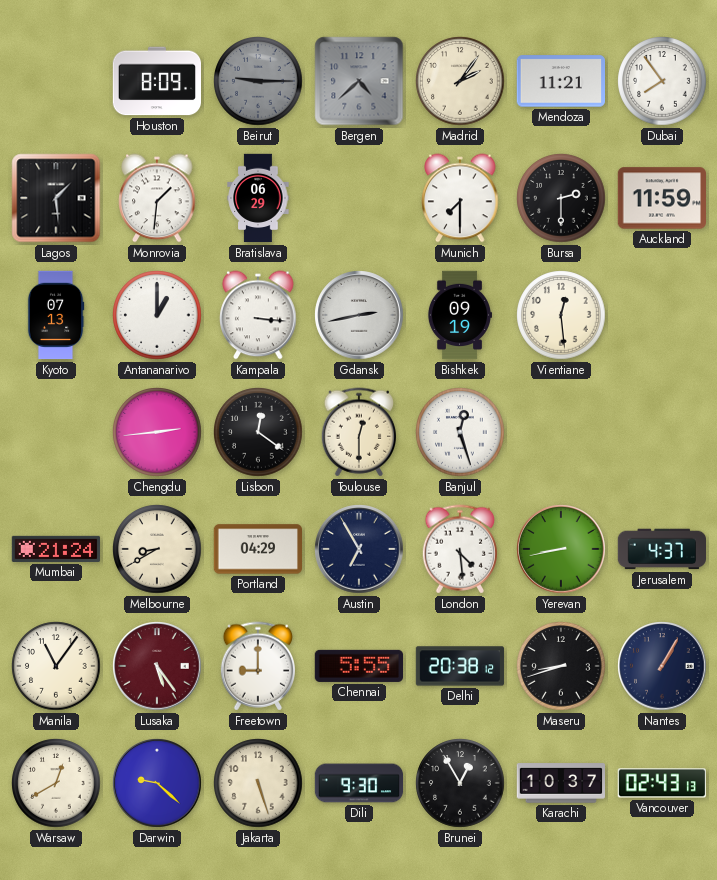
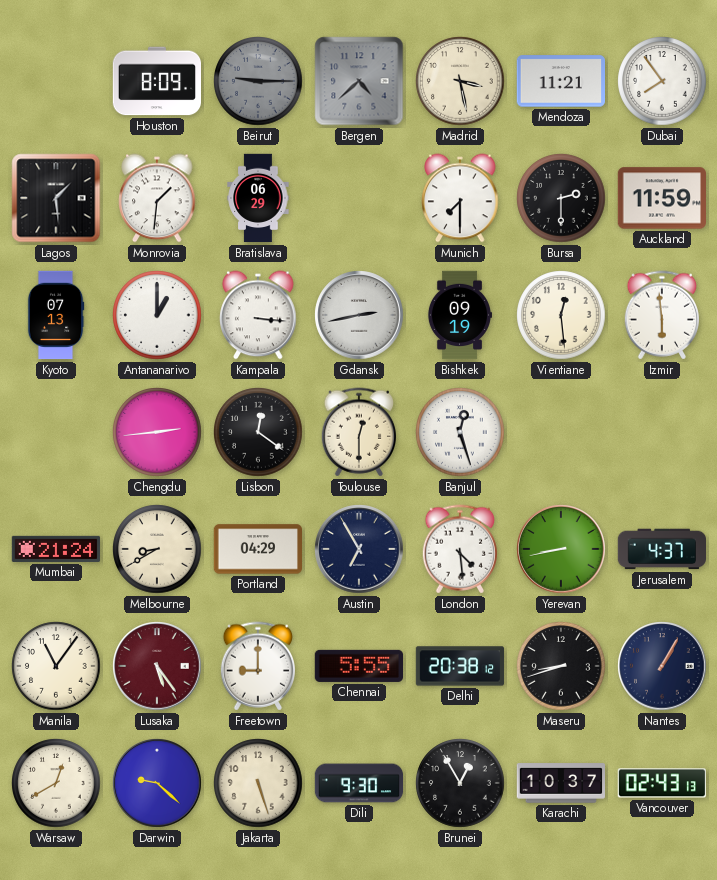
Madrid: 2:06 -> 3:28
Izmir: none -> 5:59
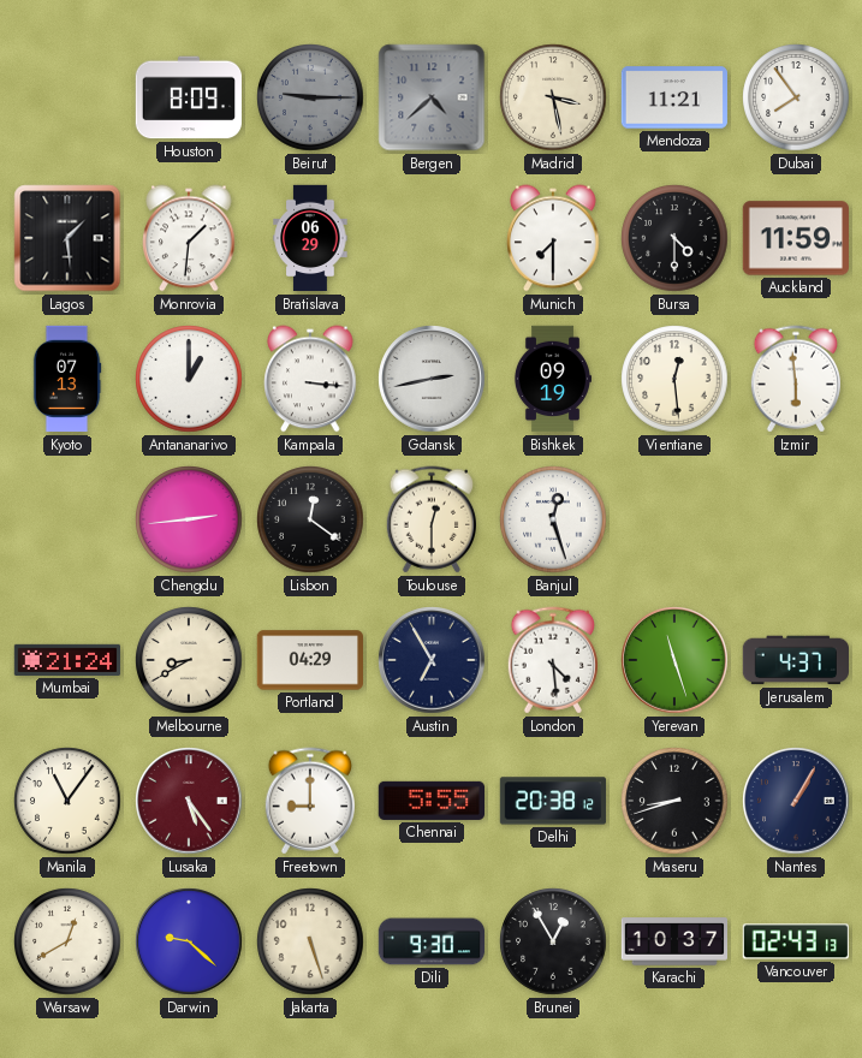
Bursa: 2:30 -> 4:30
Yerevan: 8:43 -> 11:27
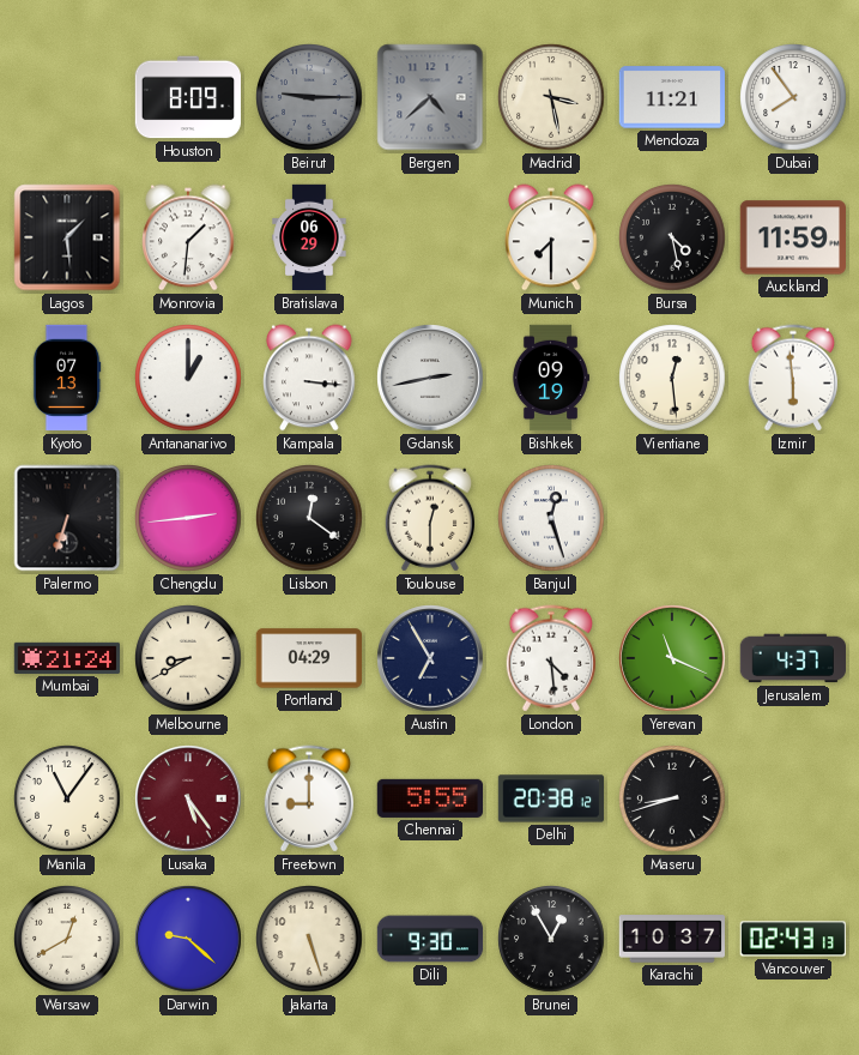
Bursa: 4:30 -> 4:28
Palermo: none -> 6:33
Yerevan: 11:27 -> 11:19
Nantes: 1:05 -> none
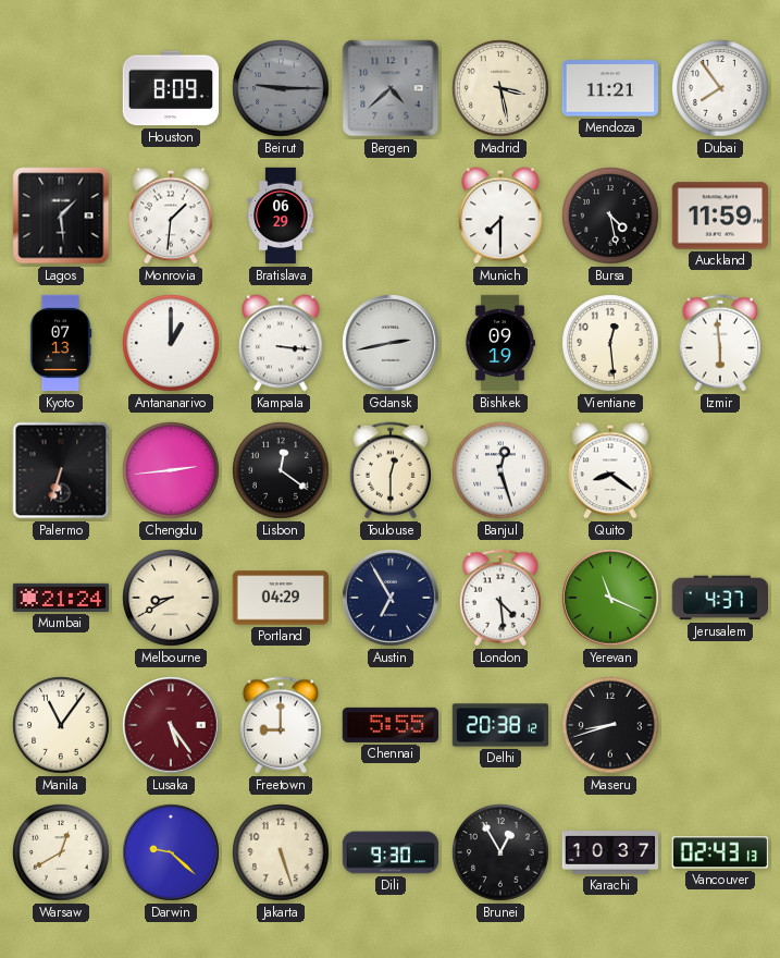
Quito: none -> 8:21
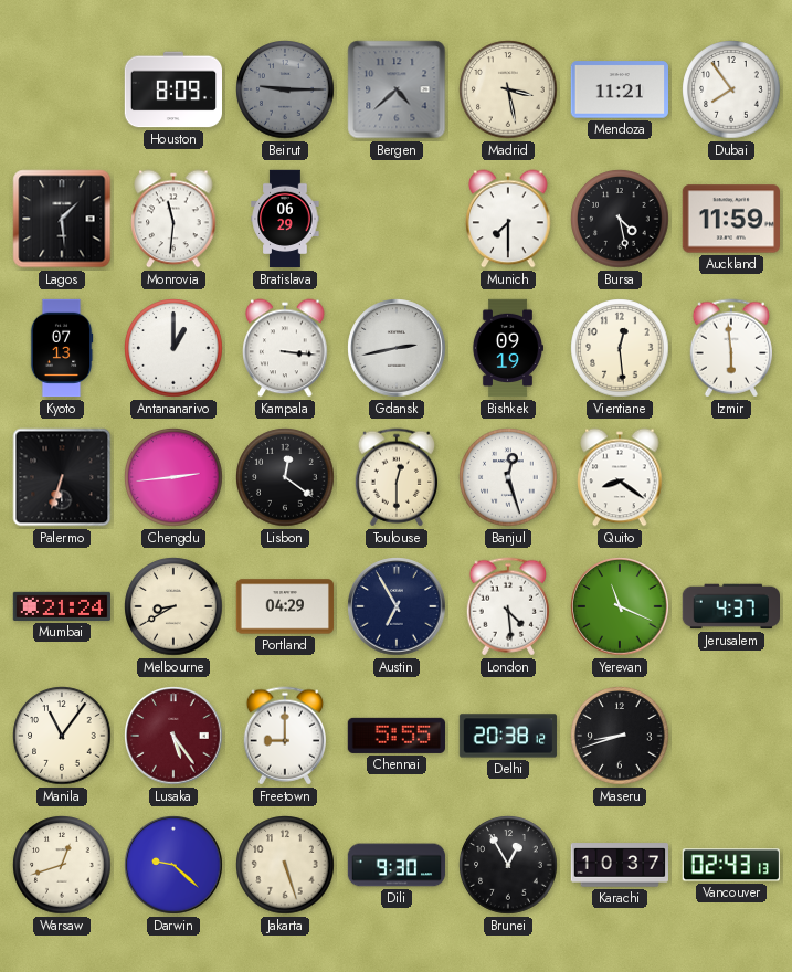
Monrovia: 1:31 -> 11:31
Warsaw: 12:40 -> 12:42
